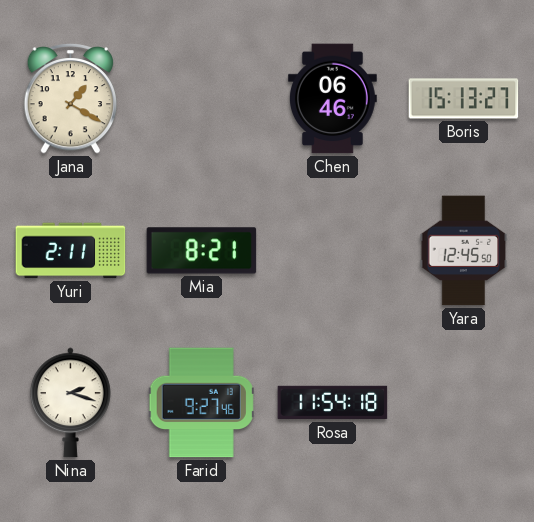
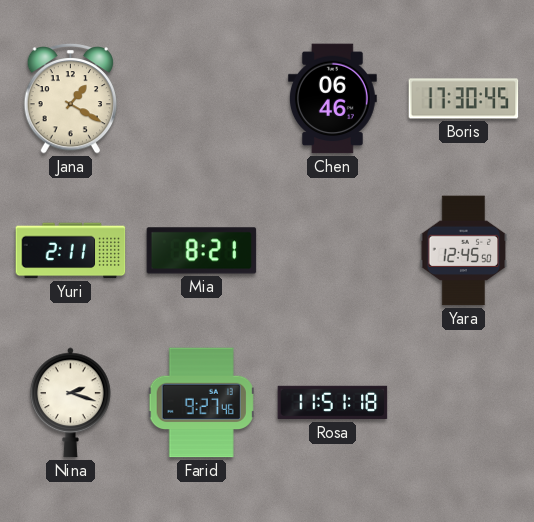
Boris: 15:13 -> 17:30
Rosa: 11:54 -> 11:51
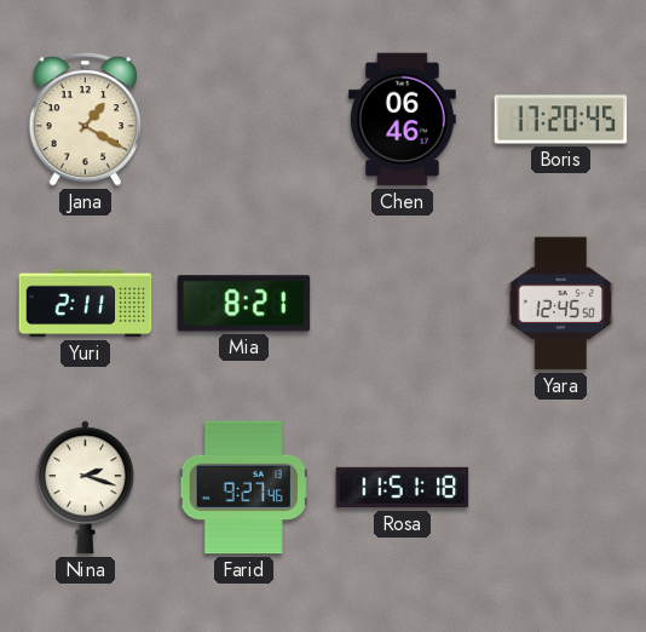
Boris: 17:30 -> 17:20
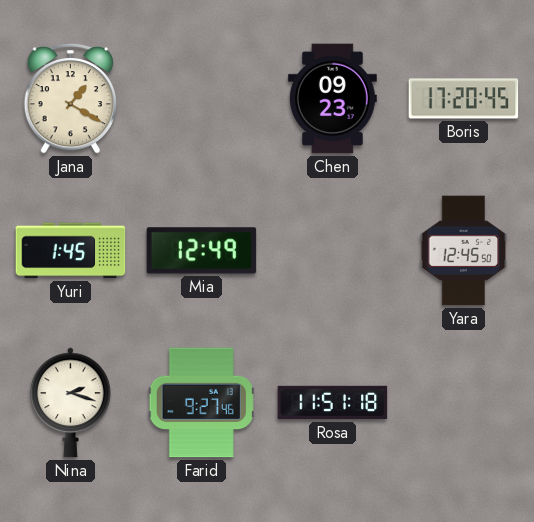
Chen: 06:46 -> 09:23
Yuri: 2:11 -> 1:45
Mia: 8:21 -> 12:49
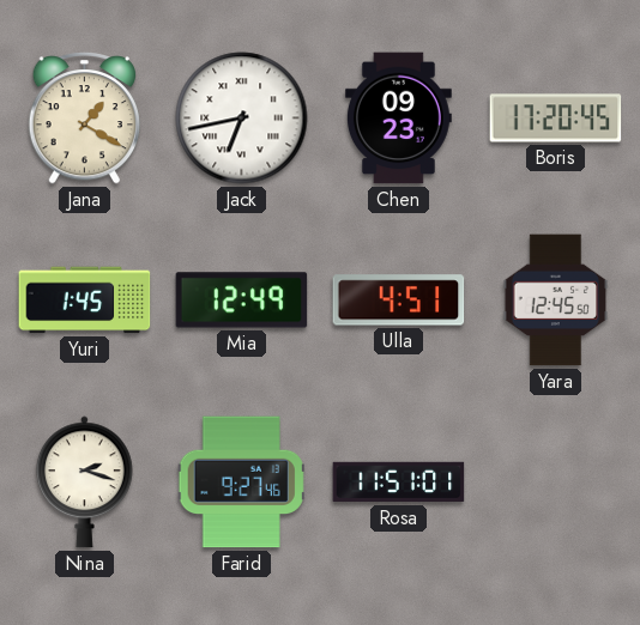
Jack: none -> 6:43
Ulla: none -> 4:51
Rosa: 11:51:18 -> 11:51:01
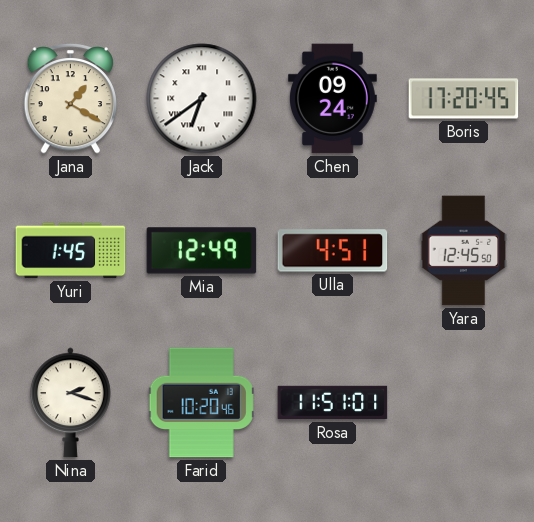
Jack: 6:43 -> 6:39
Chen: 09:23 -> 09:24
Farid: 9:27 -> 10:20
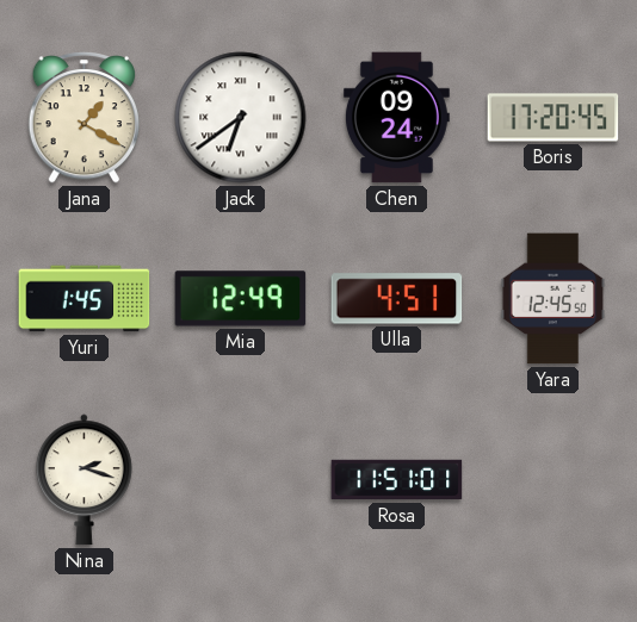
Farid: 10:20 -> none
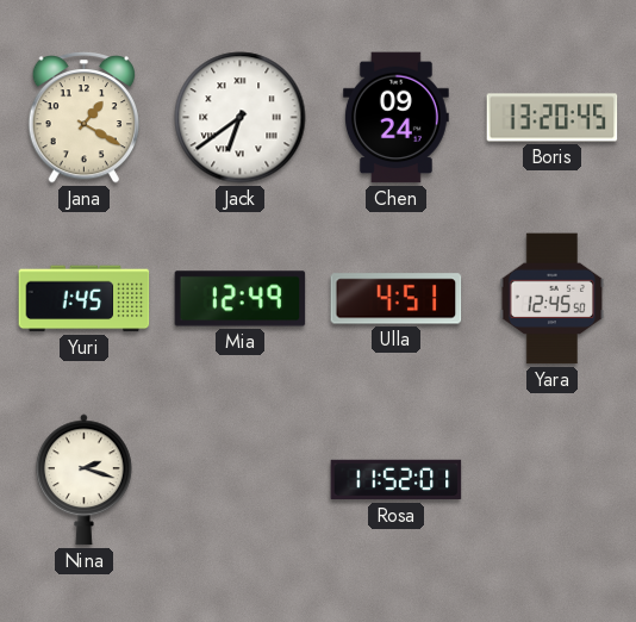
Boris: 17:20 -> 13:20
Rosa: 11:51 -> 11:52
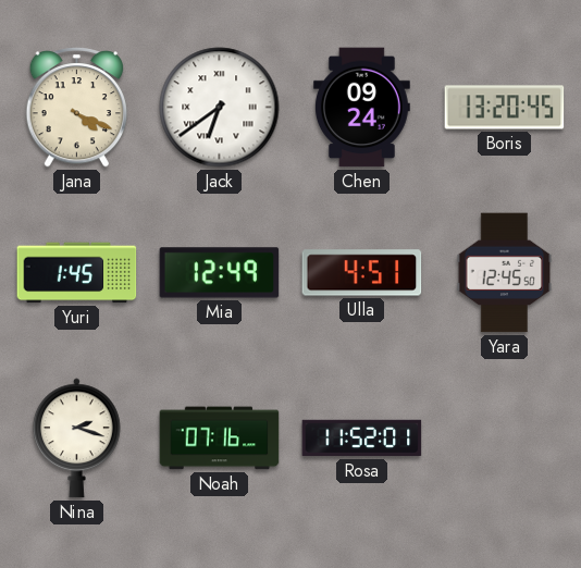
Jana: 1:20 -> 4:19
Noah: none -> 07:16
